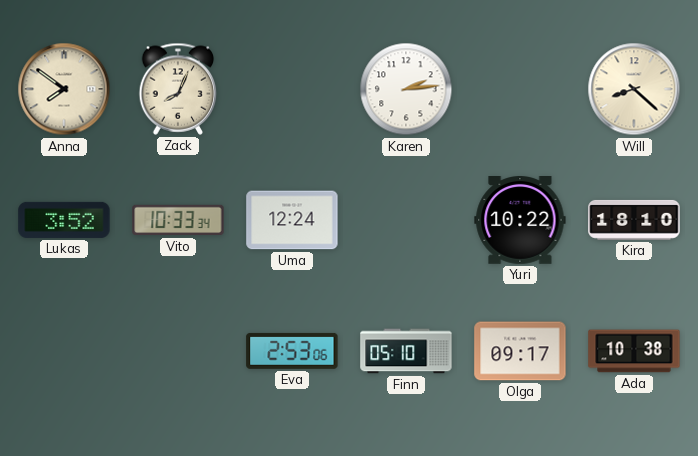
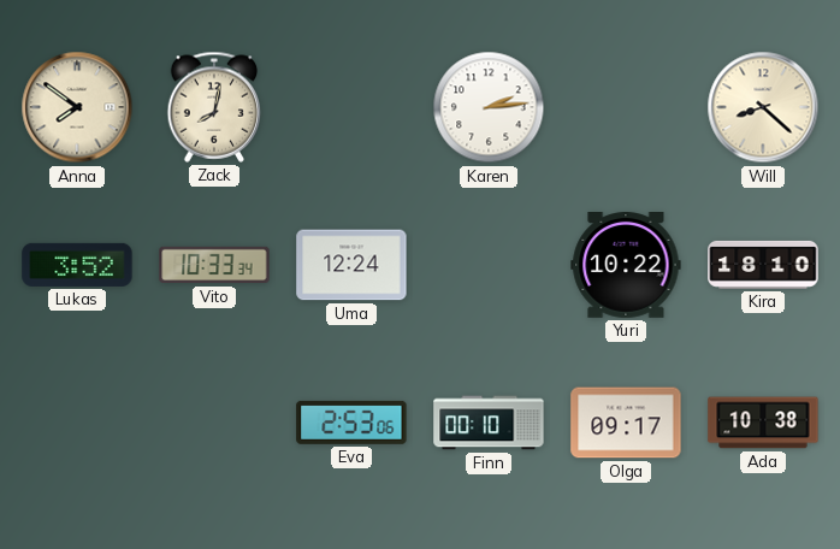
Zack: 8:04 -> 8:02
Finn: 05:10 -> 00:10
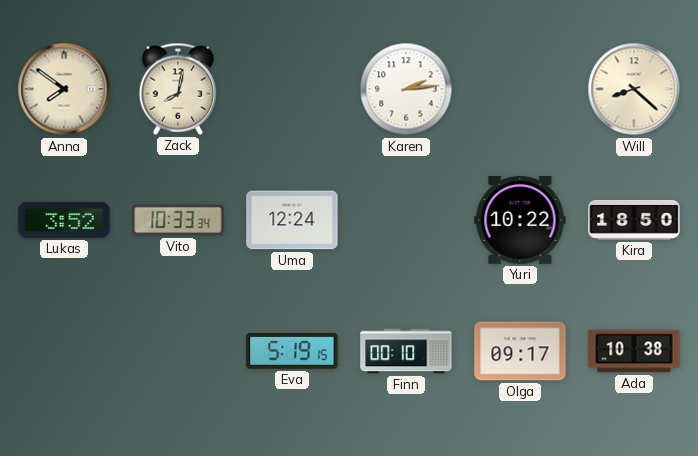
Kira: 18:10 -> 18:50
Eva: 2:53 -> 5:19
